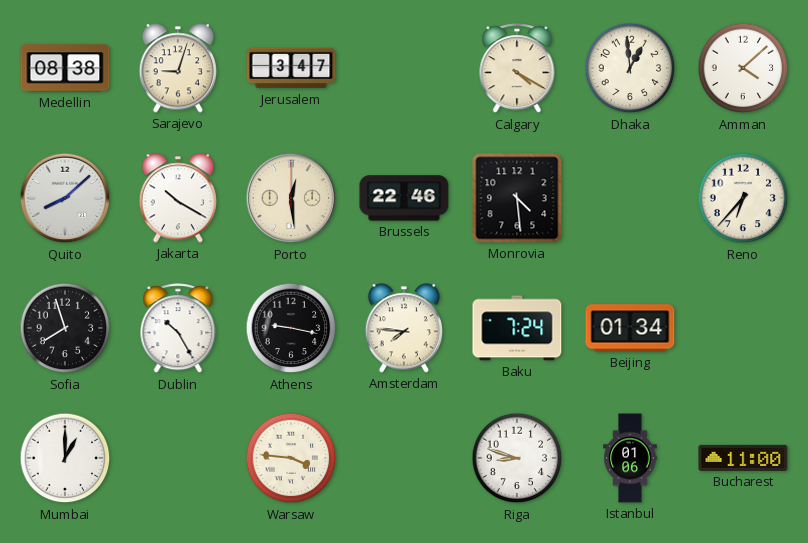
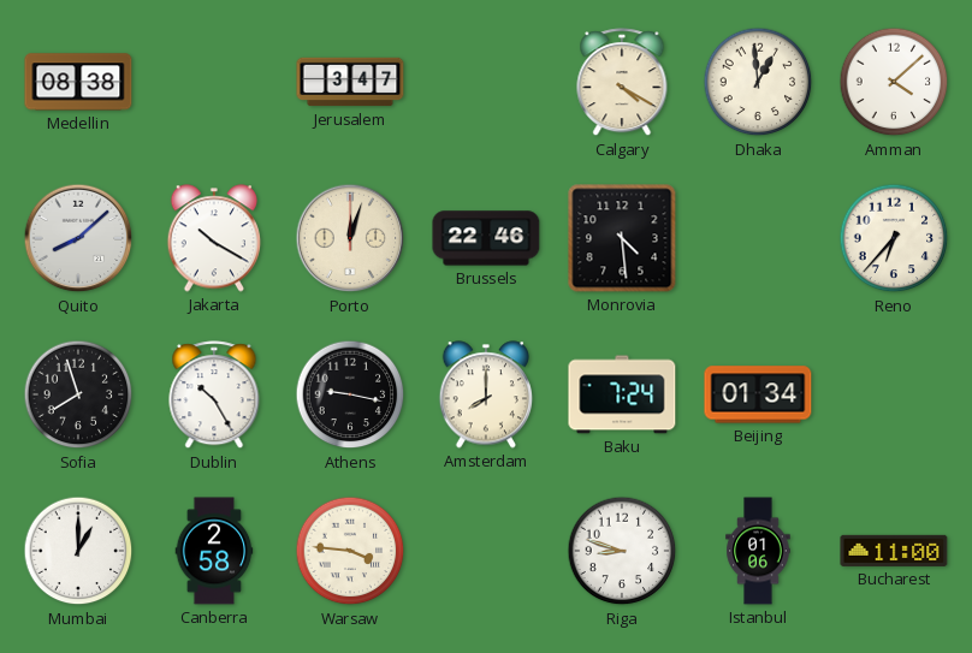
Sarajevo: 9:03 -> none
Porto: 12:29 -> 12:03
Amsterdam: 7:46 -> 8:00
Canberra: none -> 2:58
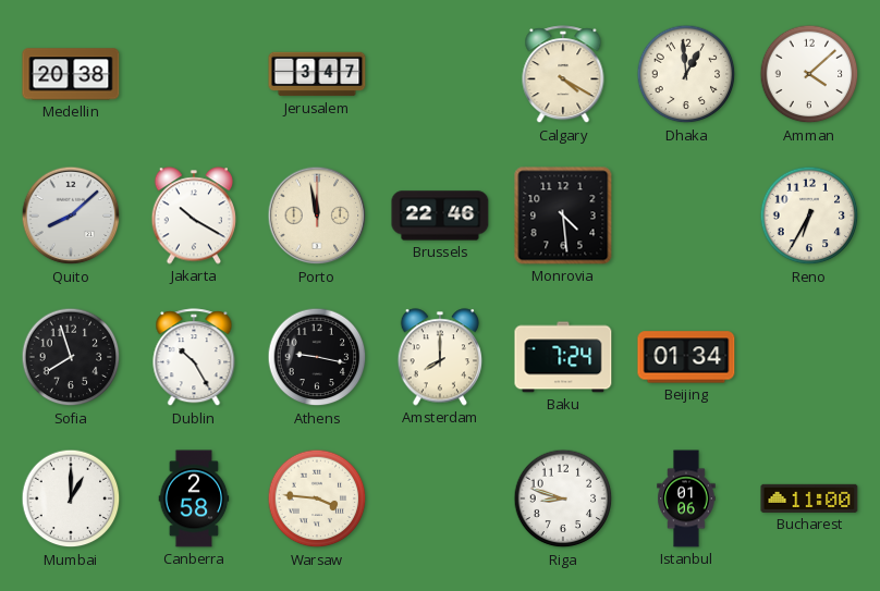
Medellin: 08:38 -> 20:38
Porto: 12:03 -> 11:58
Reno: 6:37 -> 6:35
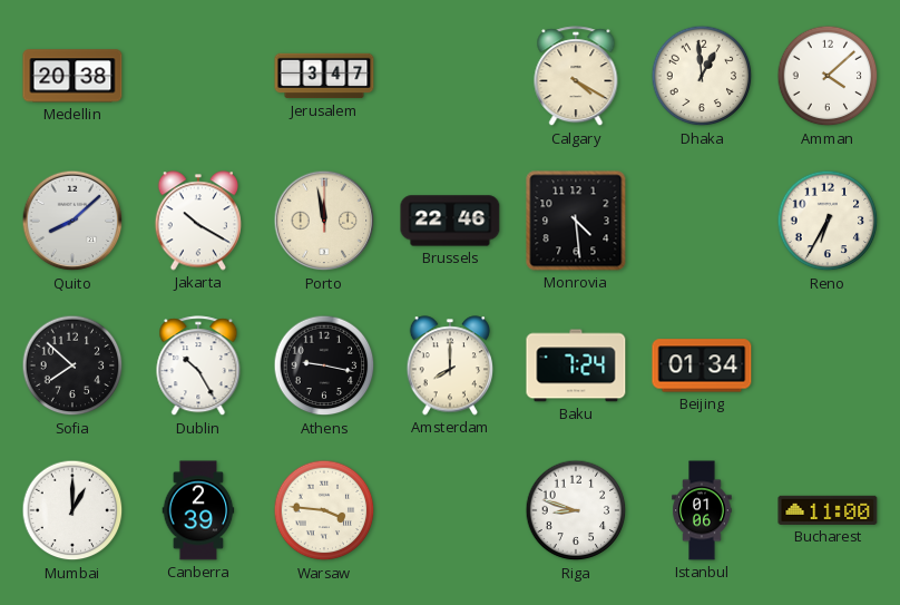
Sofia: 7:57 -> 7:52
Canberra: 2:58 -> 2:39
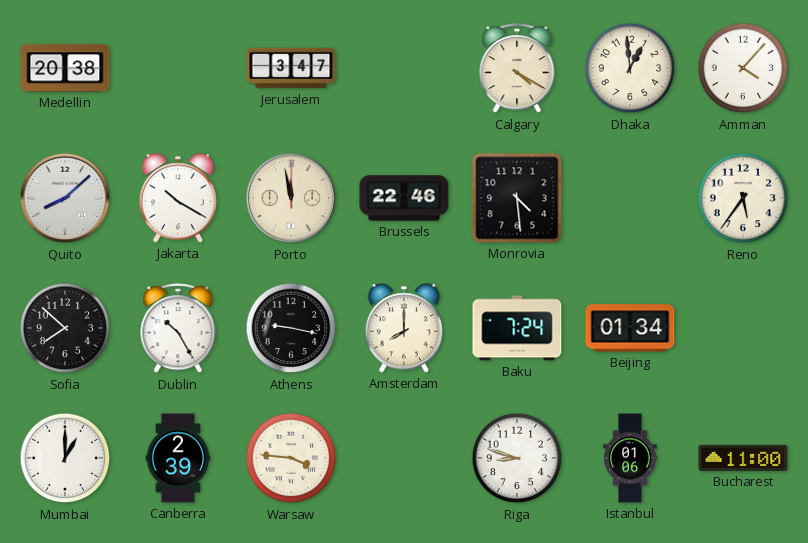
Amman: 4:08 -> 4:07
Reno: 6:35 -> 5:36
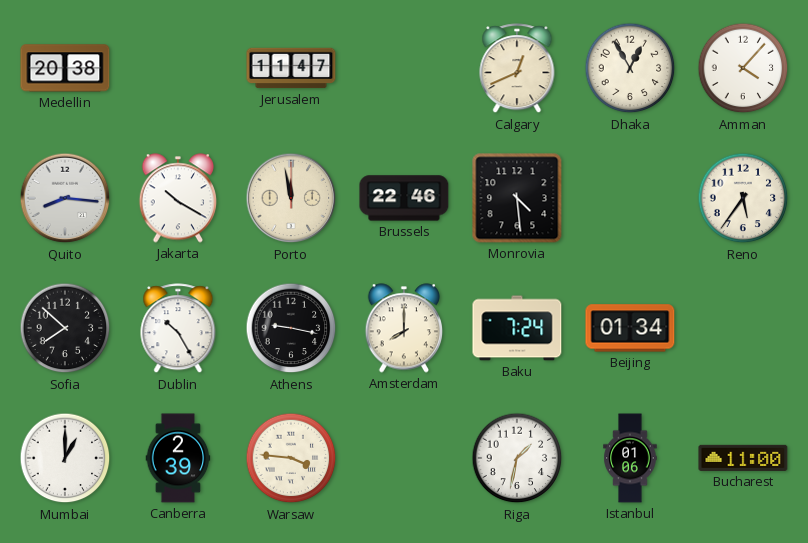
Jerusalem: 3:47 -> 11:47
Calgary: 4:20 -> 12:41
Dhaka: 12:59 -> 12:55
Quito: 8:08 -> 8:16
Riga: 8:48 -> 1:32
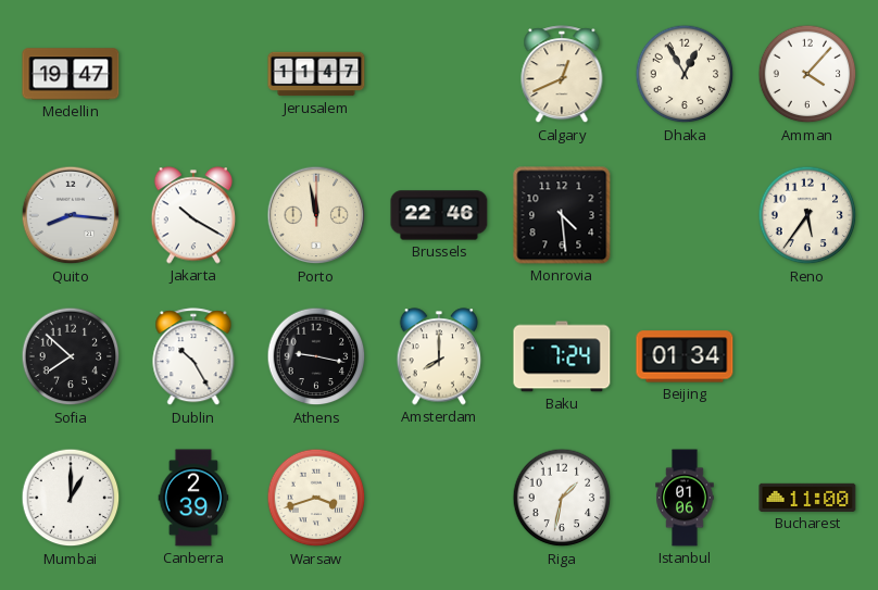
Medellin: 20:38 -> 19:47
Warsaw: 3:46 -> 3:42
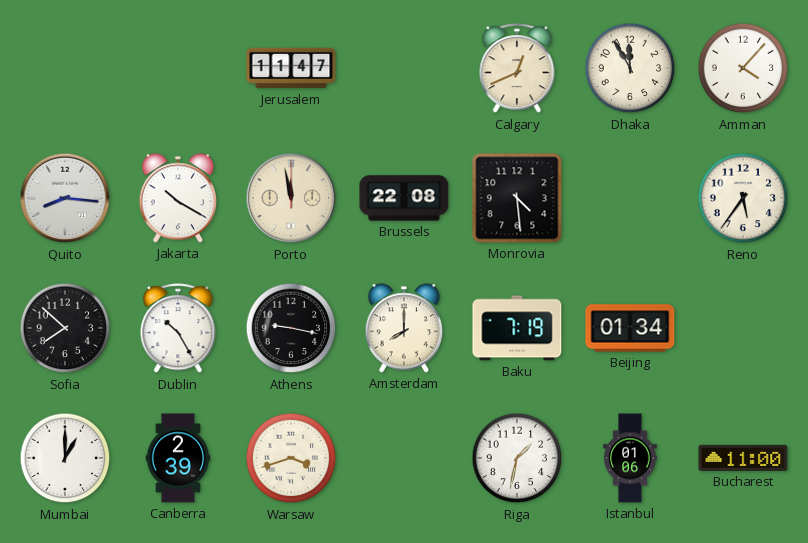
Medellin: 19:47 -> none
Dhaka: 12:55 -> 11:55
Brussels: 22:46 -> 22:08
Baku: 7:24 -> 7:19
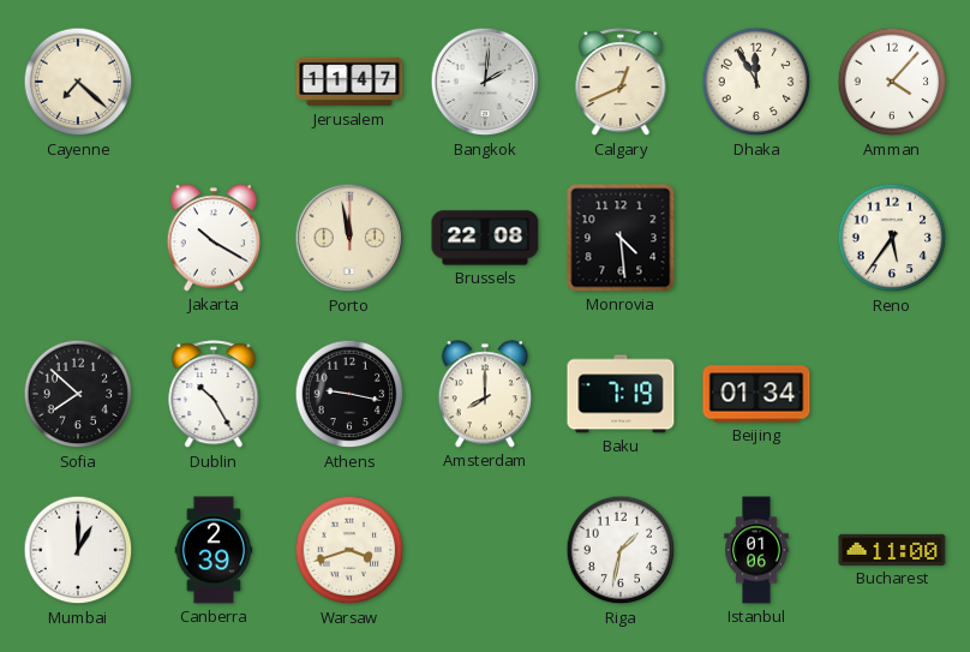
Cayenne: none -> 7:22
Bangkok: none -> 2:01
Quito: 8:16 -> none
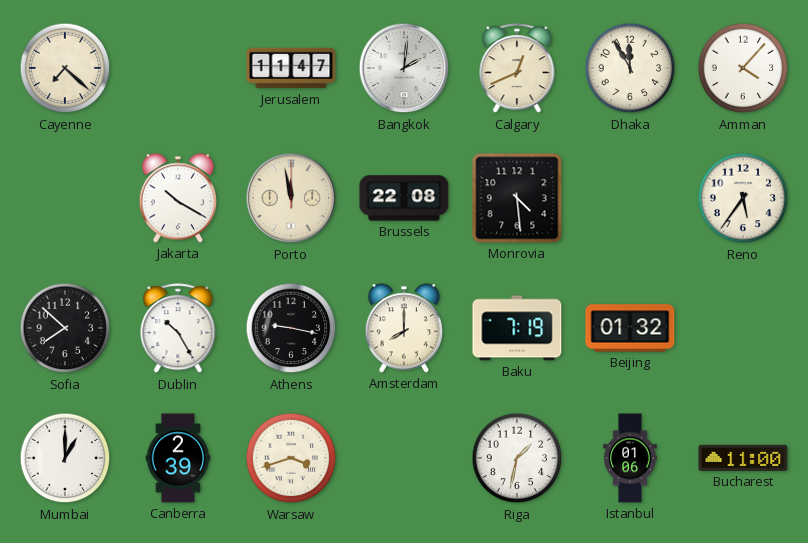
Beijing: 01:34 -> 01:32
